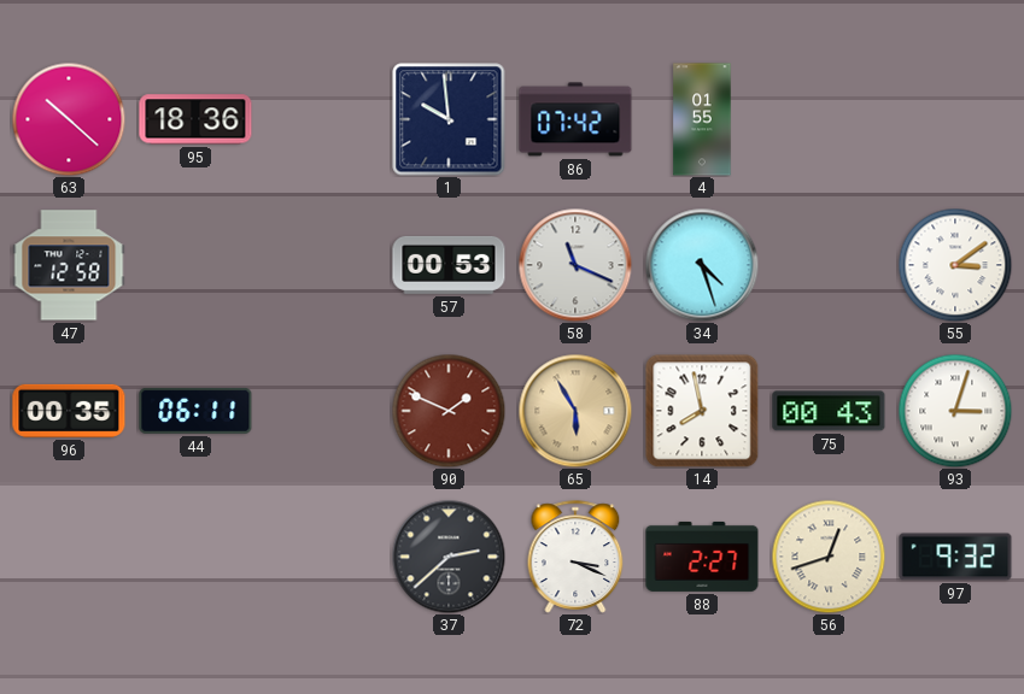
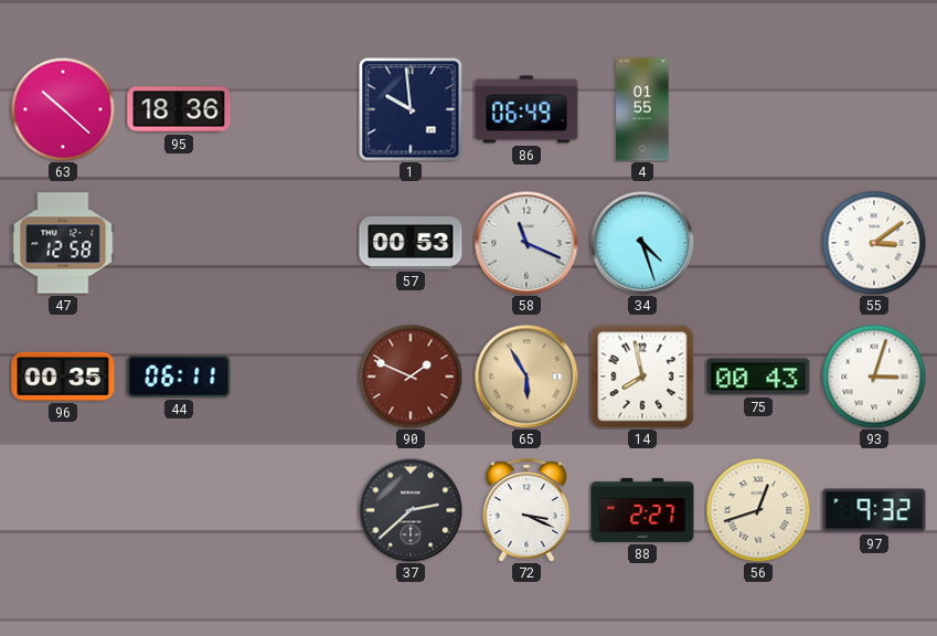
86: 07:42 -> 06:49
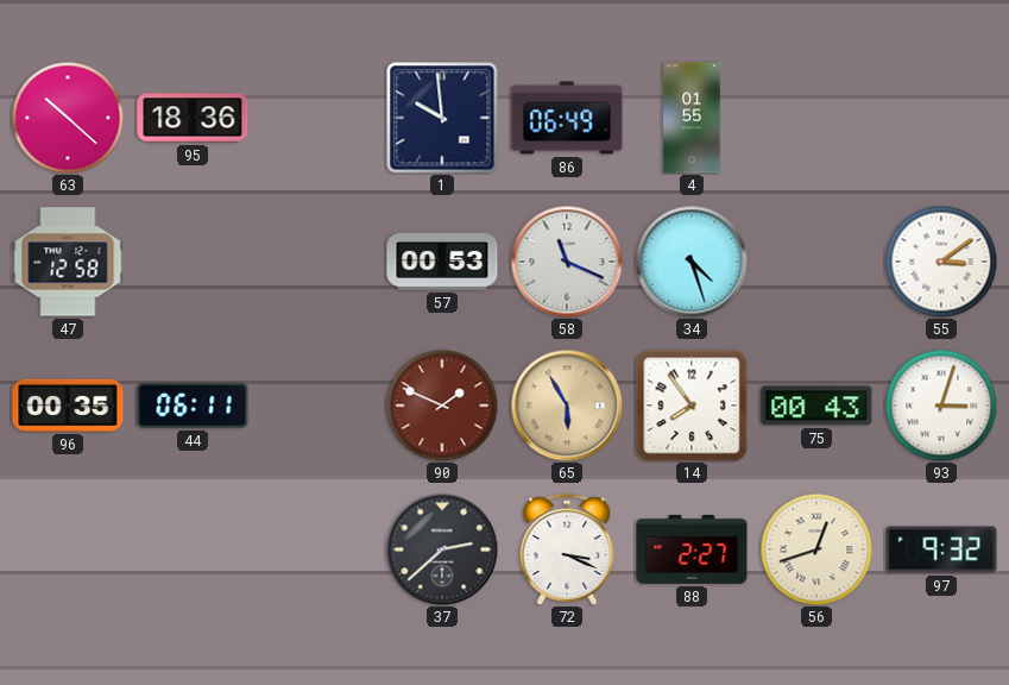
14: 7:58 -> 7:54
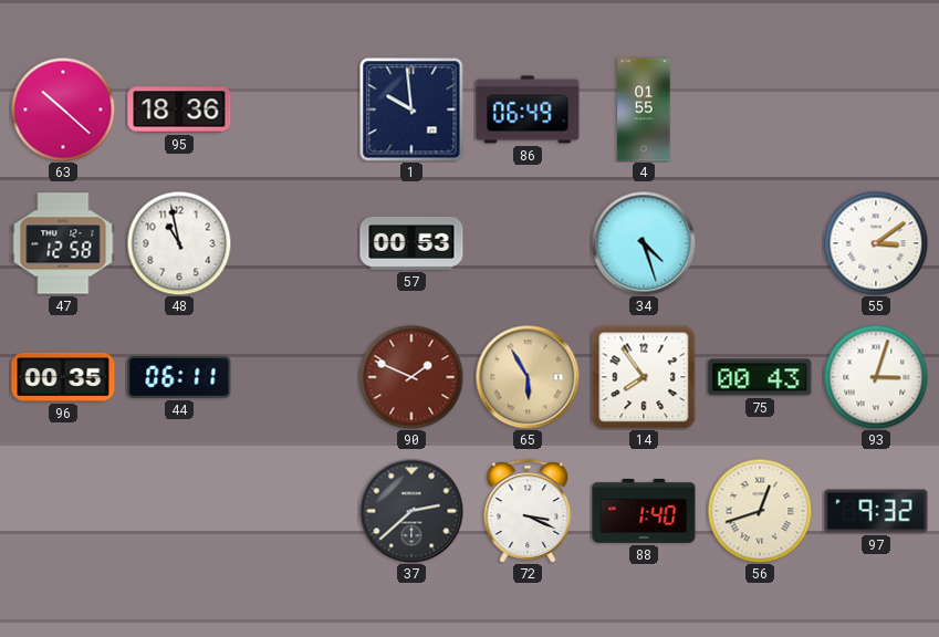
48: none -> 10:58
58: 11:19 -> none
88: 2:27 -> 1:40
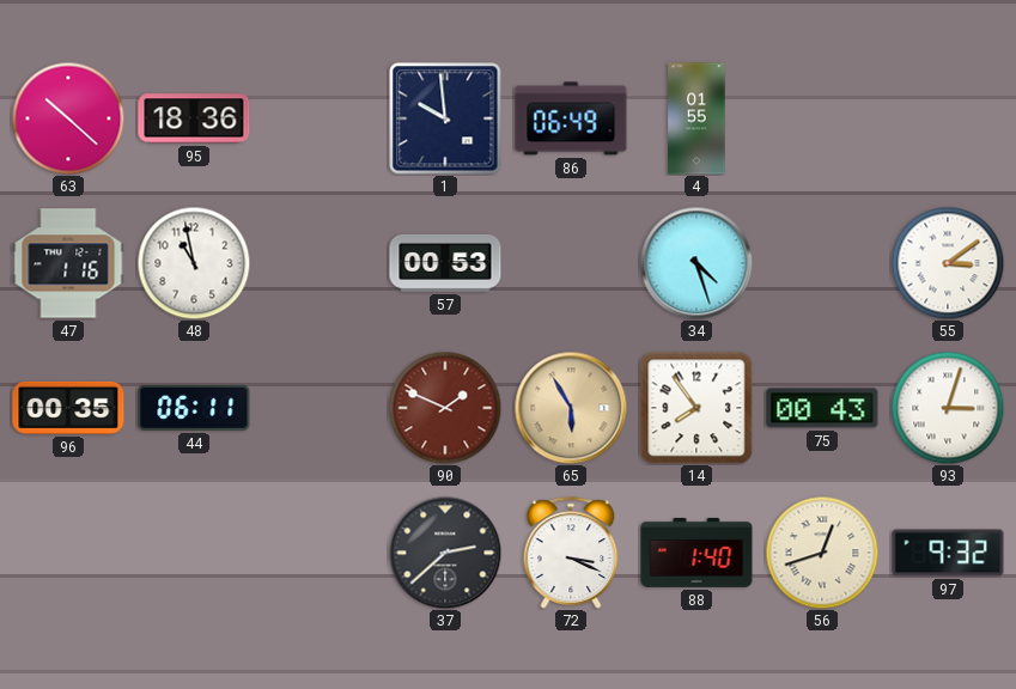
47: 12:58 -> 1:16
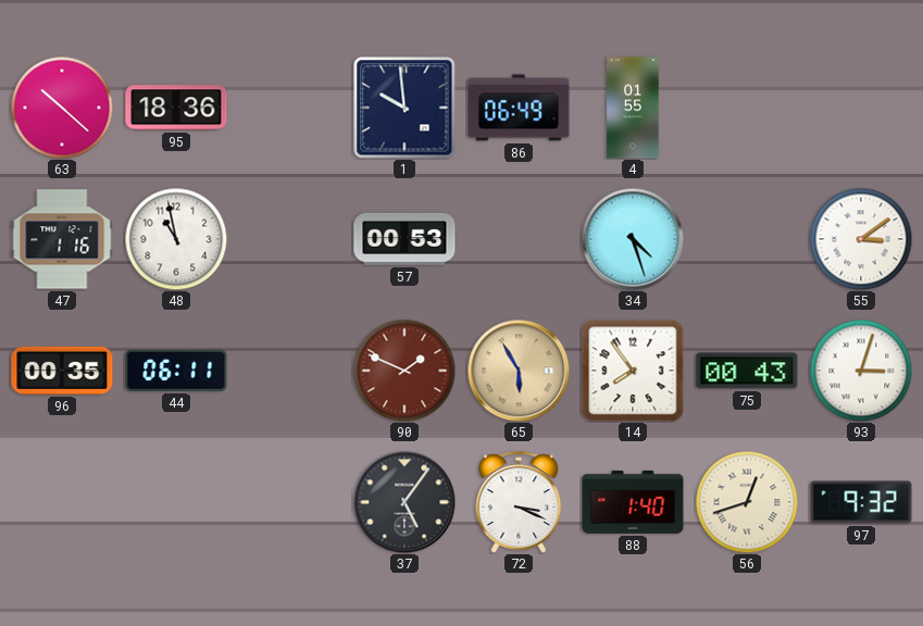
37: 2:38 -> 5:06
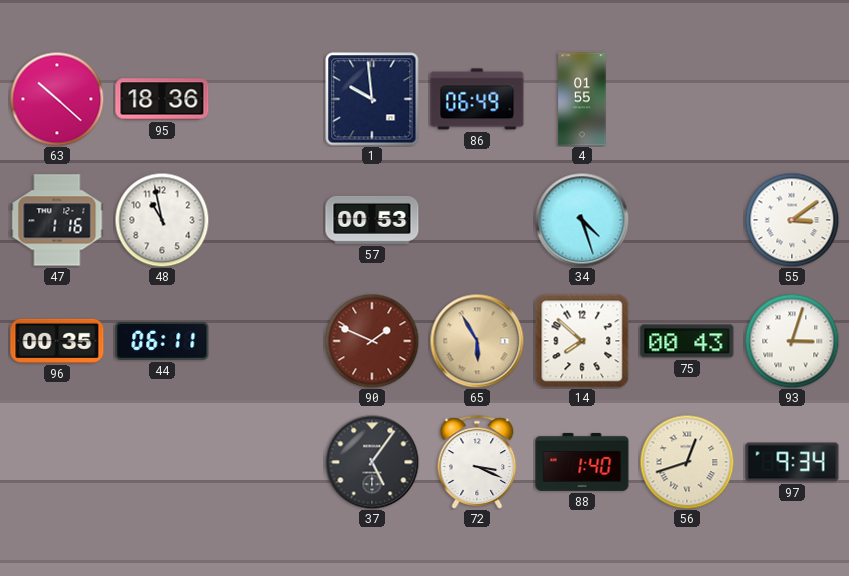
14: 7:54 -> 7:52
97: 9:32 -> 9:34
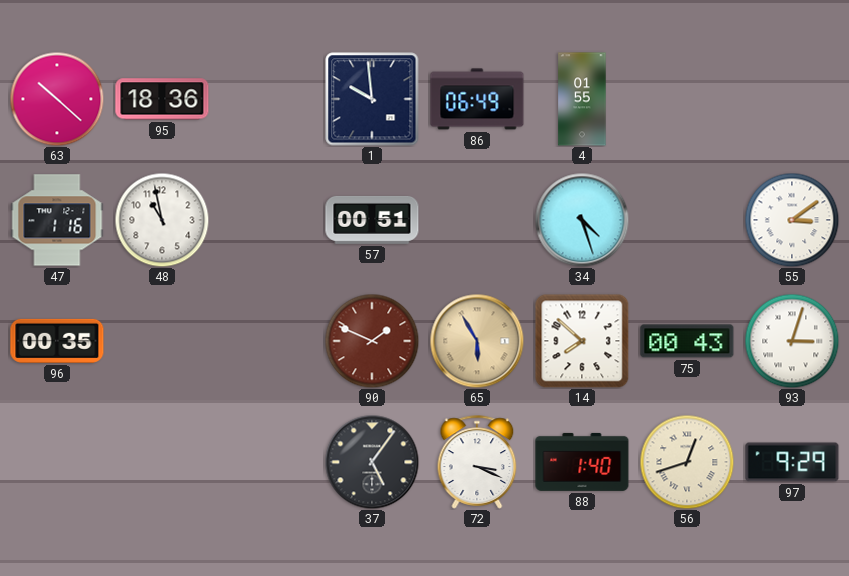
57: 00:53 -> 00:51
44: 06:11 -> none
97: 9:34 -> 9:29
